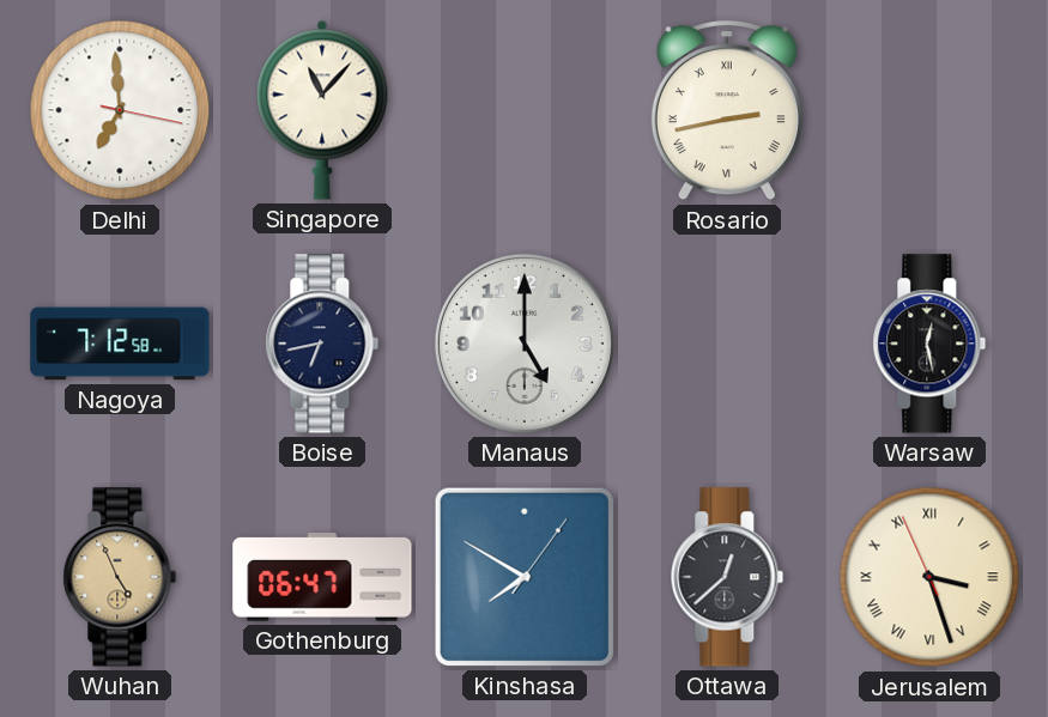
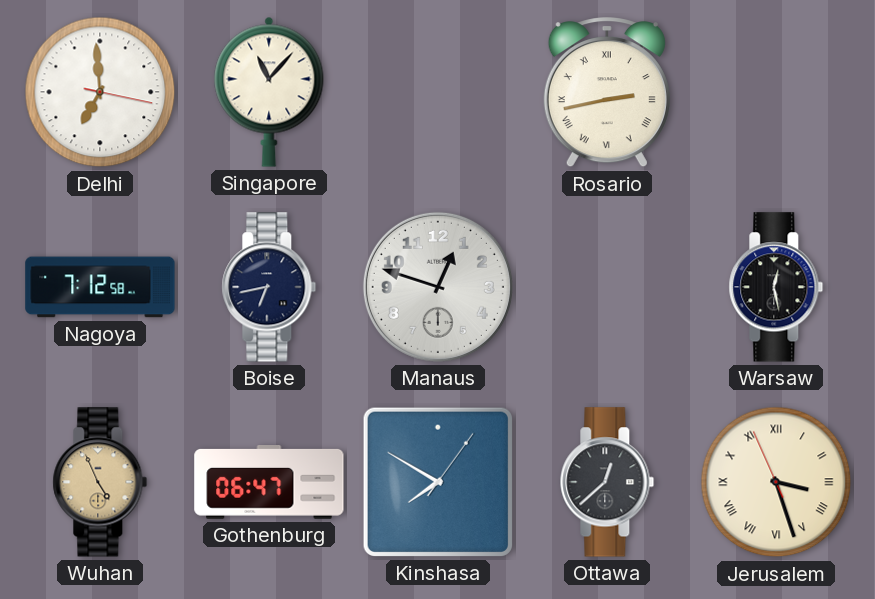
Manaus: 5:00 -> 12:48
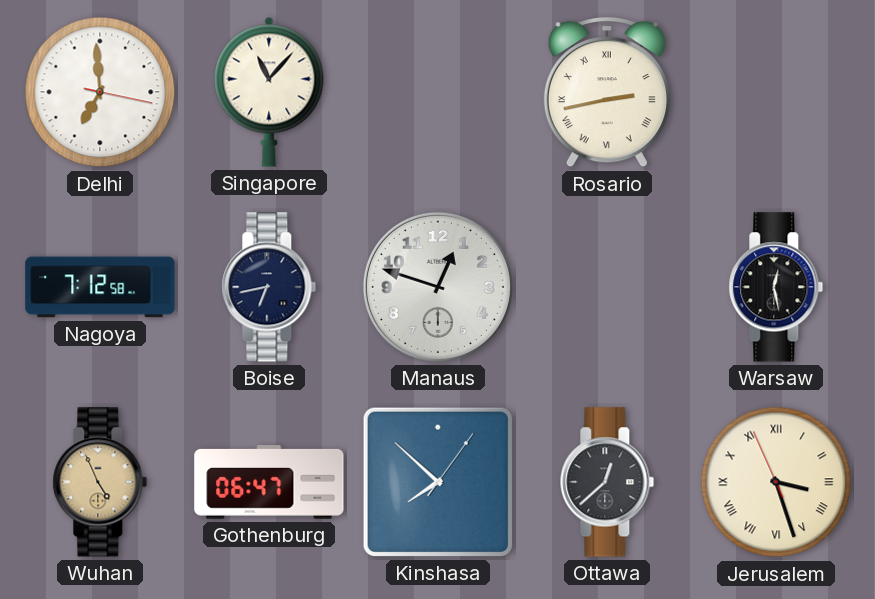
Kinshasa: 7:50 -> 7:52
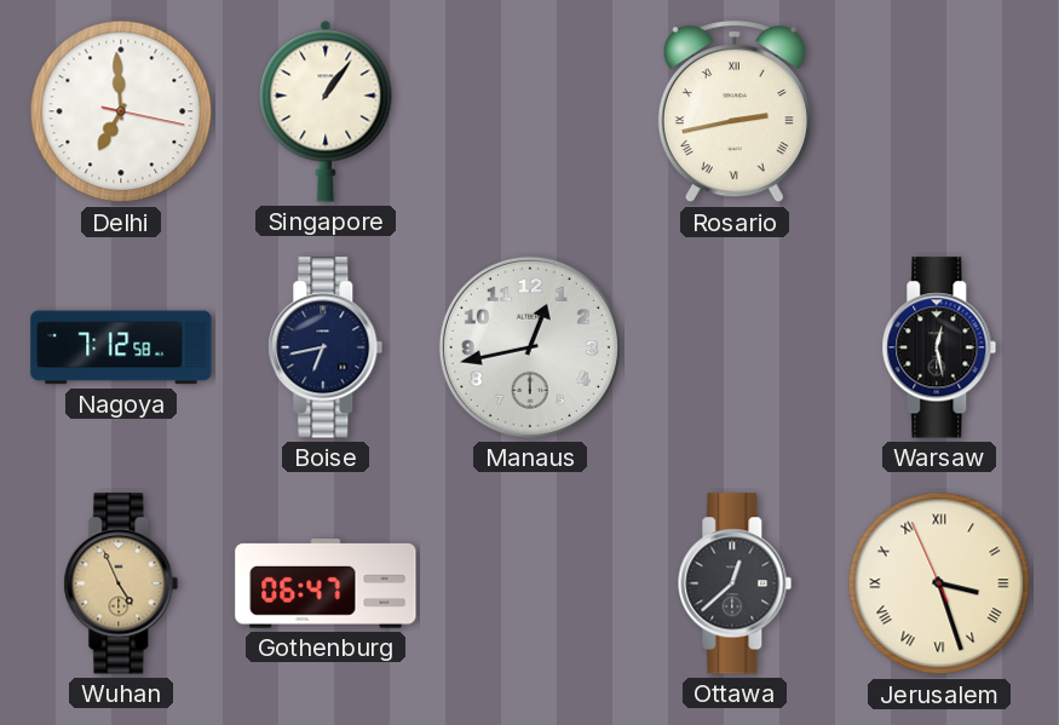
Singapore: 11:07 -> 1:06
Manaus: 12:48 -> 12:43
Kinshasa: 7:52 -> none
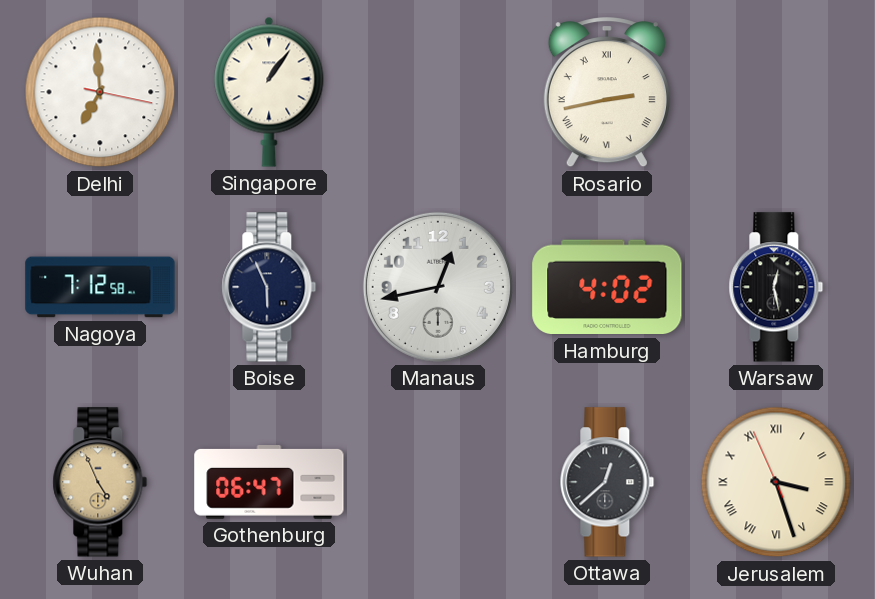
Boise: 6:43 -> 5:56
Hamburg: none -> 4:02
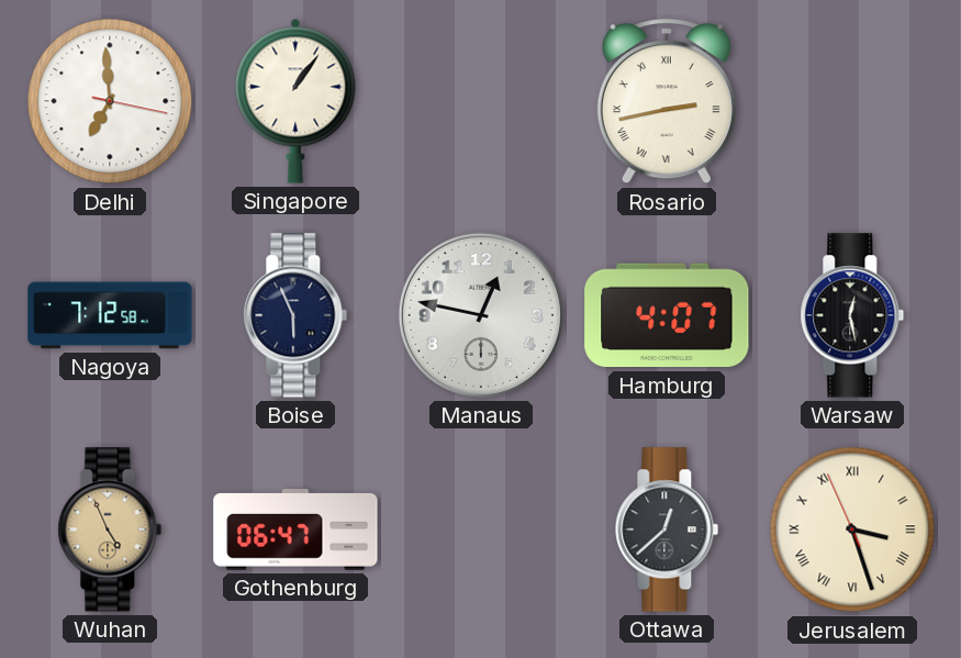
Manaus: 12:43 -> 12:47
Hamburg: 4:02 -> 4:07
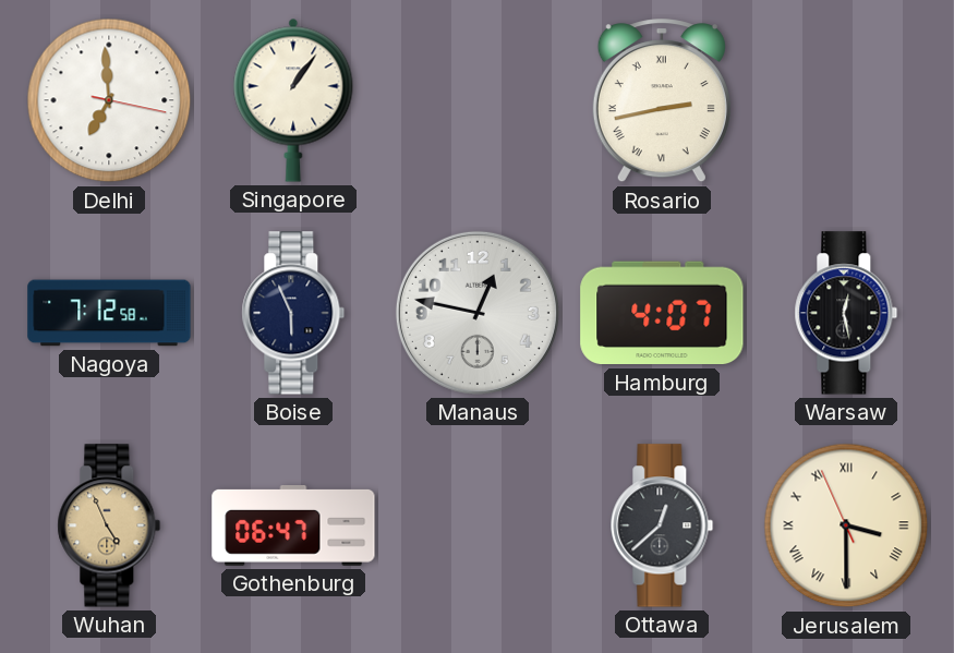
Jerusalem: 3:26 -> 3:29
